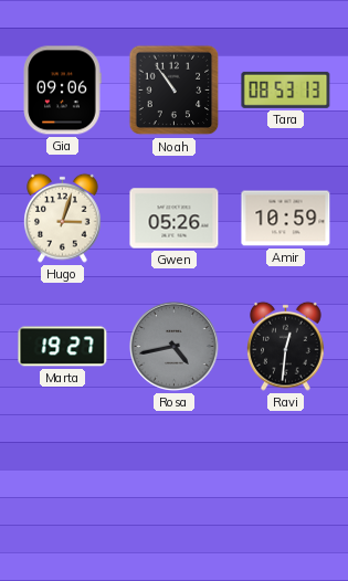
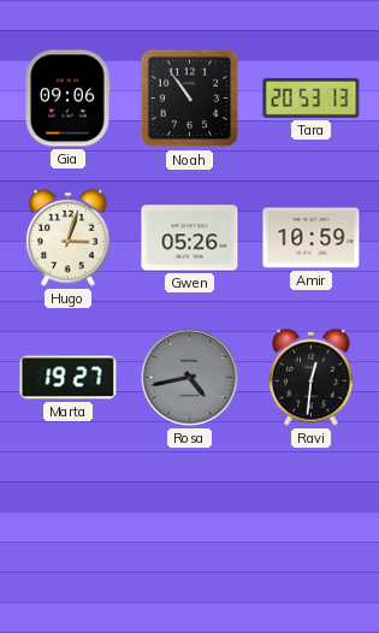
Tara: 08:53 -> 20:53
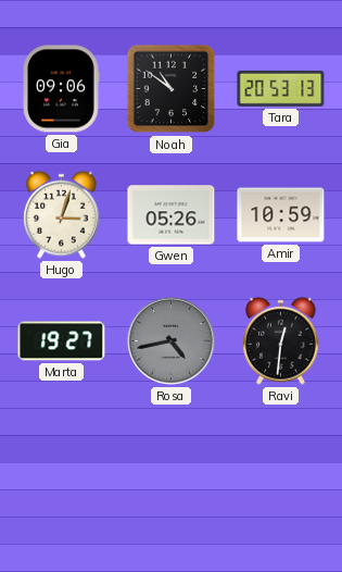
Noah: 10:54 -> 10:51
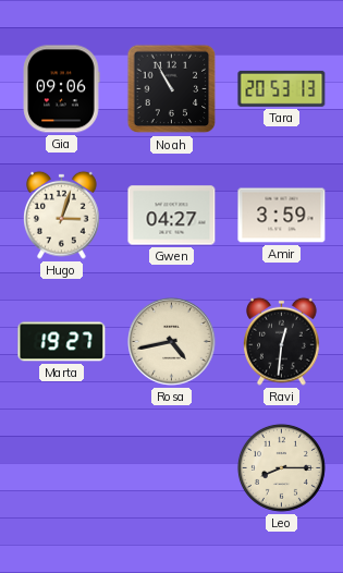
Noah: 10:51 -> 10:55
Gwen: 05:26 -> 04:27
Amir: 10:59 -> 3:59
Rosa dial: grey -> cream
Leo: none -> 8:15
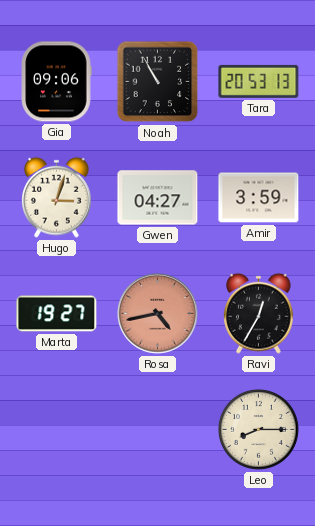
Rosa dial: cream -> salmon
Ravi: 12:31 -> 12:35
